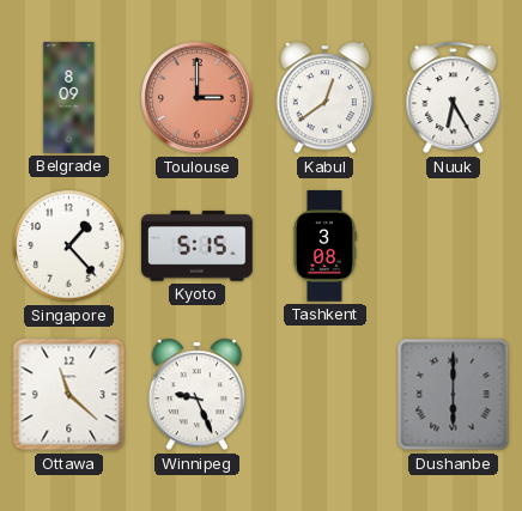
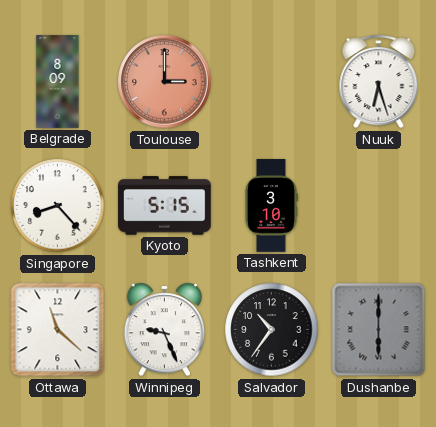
Kabul: 12:39 -> none
Nuuk: 6:25 -> 6:27
Singapore: 1:23 -> 8:23
Tashkent: 3:08 -> 3:10
Salvador: none -> 10:36
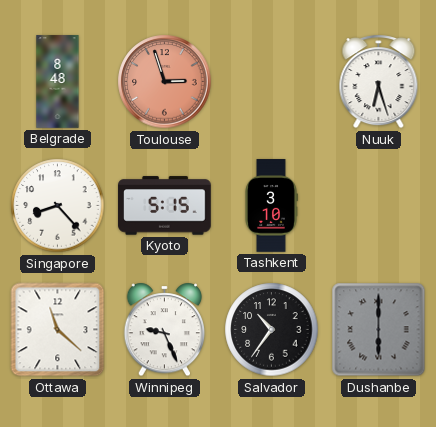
Belgrade: 8:09 -> 8:48
Toulouse: 3:00 -> 2:57
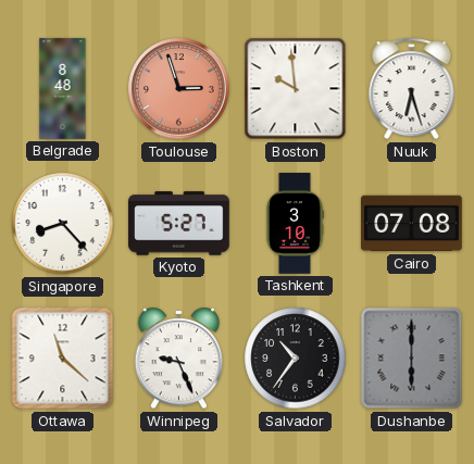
Boston: none -> 9:59
Kyoto: 5:15 -> 5:27
Cairo: none -> 07:08
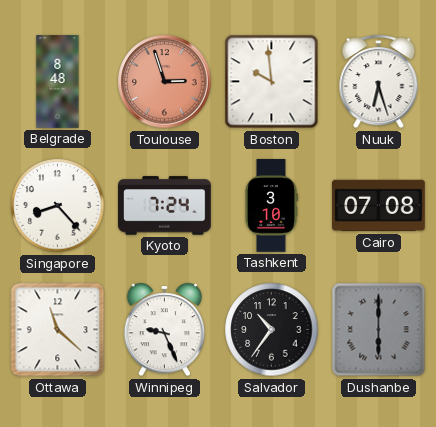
Kyoto: 5:27 -> 7:24
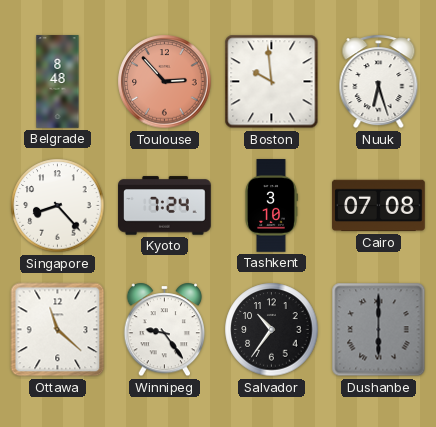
Toulouse: 2:57 -> 2:53
Winnipeg: 9:26 -> 9:24
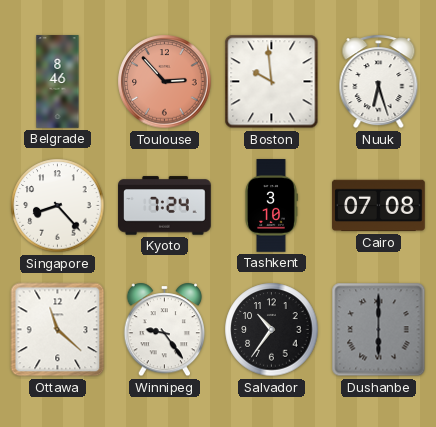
Belgrade: 8:48 -> 8:46
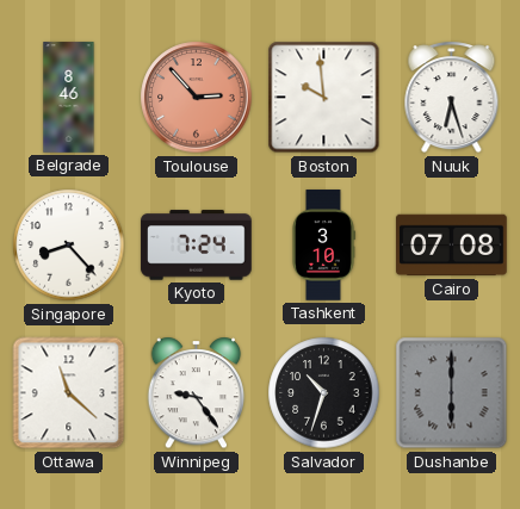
Salvador: 10:36 -> 10:33
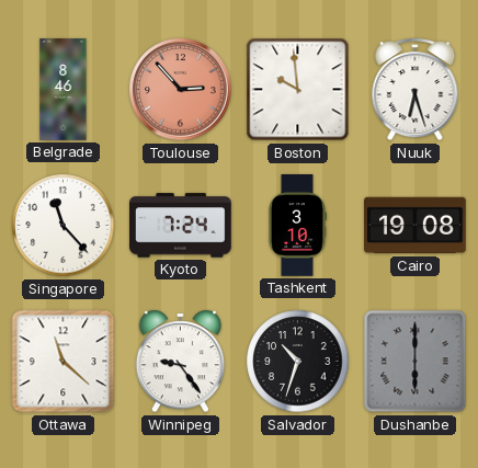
Singapore: 8:23 -> 11:23
Cairo: 07:08 -> 19:08
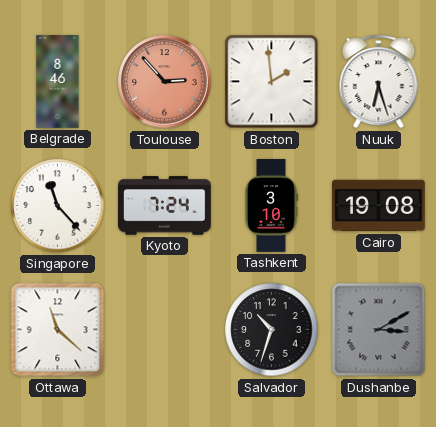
Boston: 9:59 -> 1:59
Winnipeg: 9:24 -> none
Dushanbe: 6:00 -> 3:10
